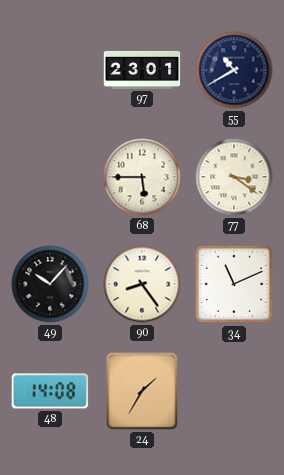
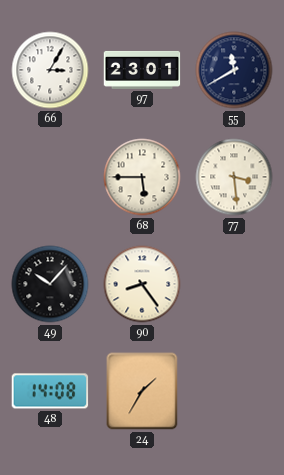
66: none -> 3:05
55: 10:40 -> 11:40
77: 3:21 -> 3:29
34: 11:11 -> none
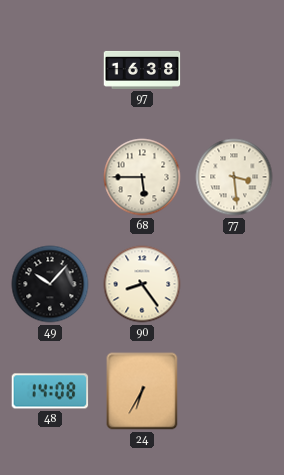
66: 3:05 -> none
97: 23:01 -> 16:38
55: 11:40 -> none
24: 1:35 -> 6:35
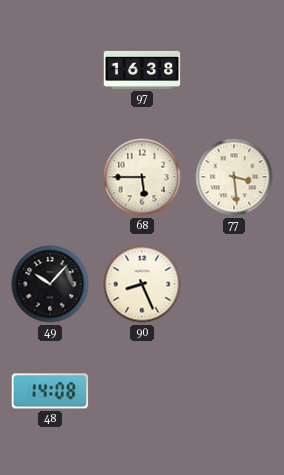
90: 8:24 -> 8:26
24: 6:35 -> none
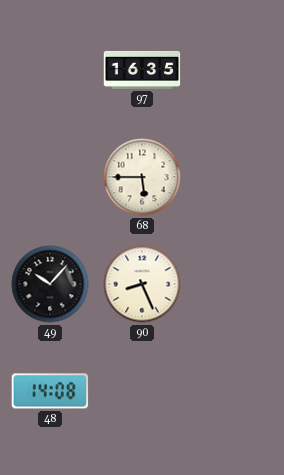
97: 16:38 -> 16:35
77: 3:29 -> none
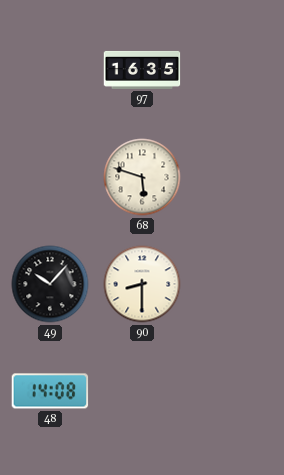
68: 5:45 -> 5:48
90: 8:26 -> 8:30
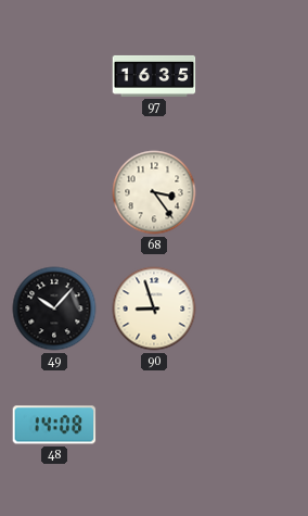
68: 5:48 -> 3:24
90: 8:30 -> 8:57
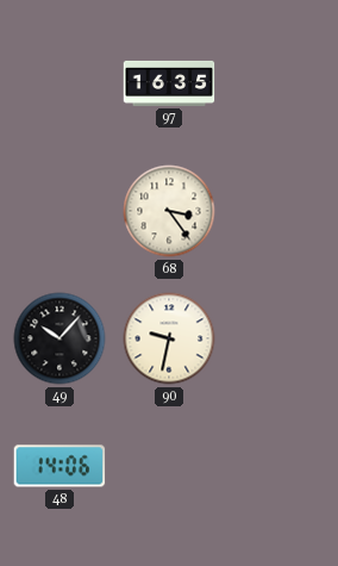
90: 8:57 -> 9:32
48: 14:08 -> 14:06
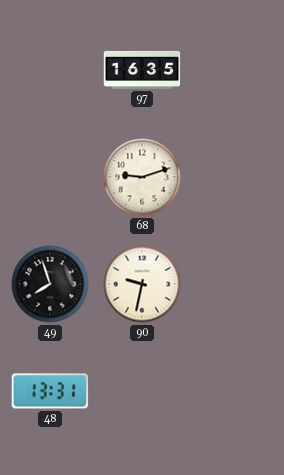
68: 3:24 -> 9:12
49: 10:07 -> 7:57
48: 14:06 -> 13:31
